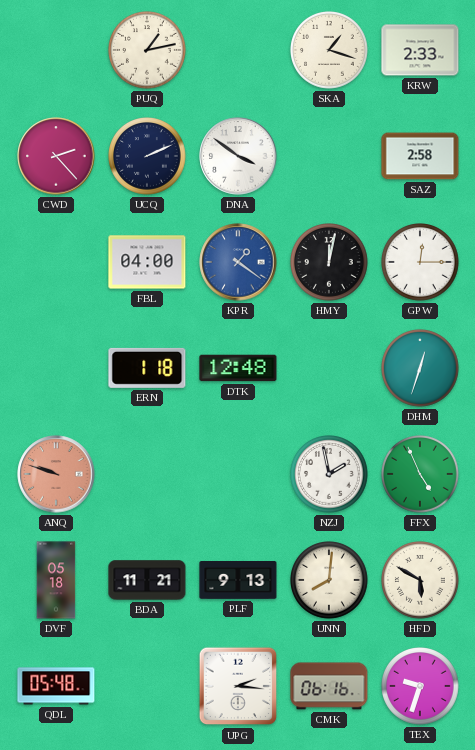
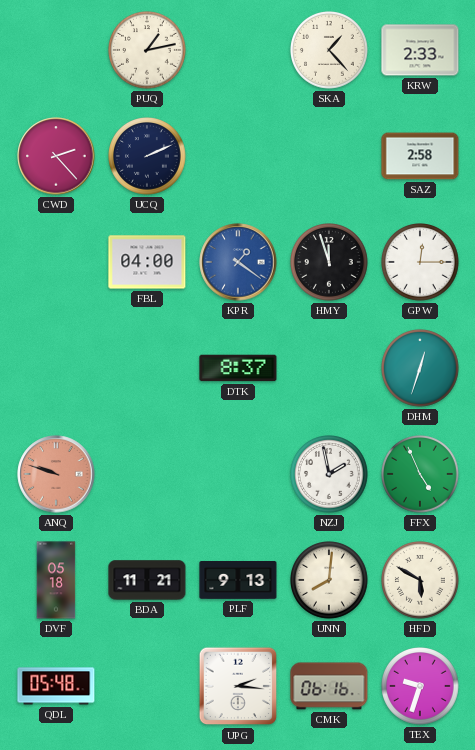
SKA: 1:18 -> 1:23
DNA: 3:51 -> none
HMY: 12:02 -> 11:57
ERN: 1:18 -> none
DTK: 12:48 -> 8:37
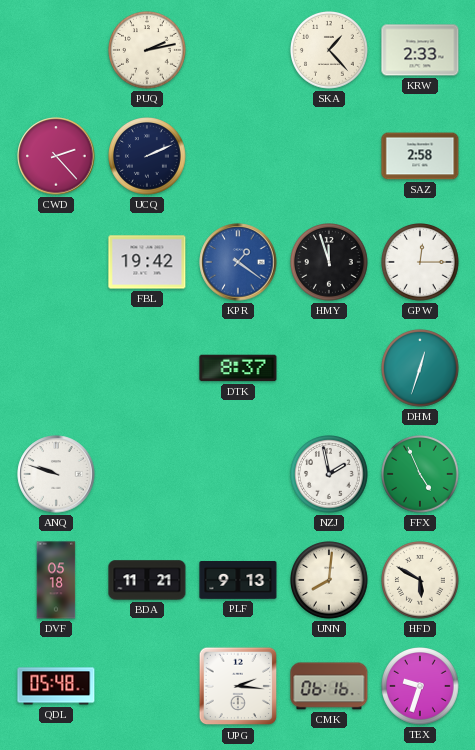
PUQ: 1:13 -> 2:13
FBL: 04:00 -> 19:42
ANQ dial: salmon -> white
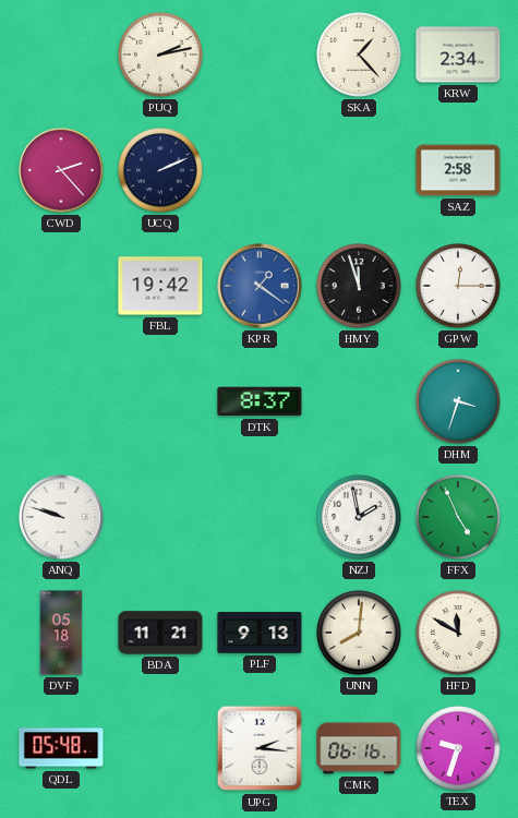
KRW: 2:33 -> 2:34
DHM: 12:33 -> 3:33
HFD: 5:50 -> 11:50
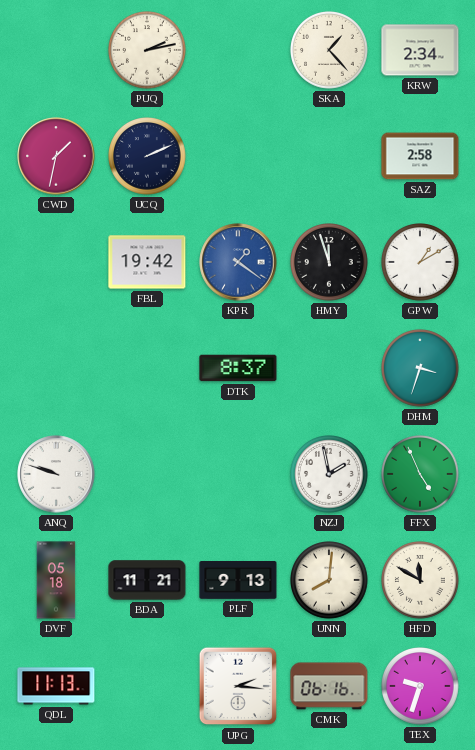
CWD: 2:23 -> 1:32
GPW: 12:15 -> 1:10
QDL: 05:48 -> 11:13
